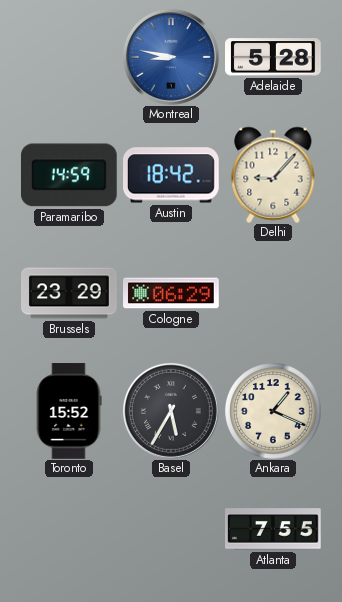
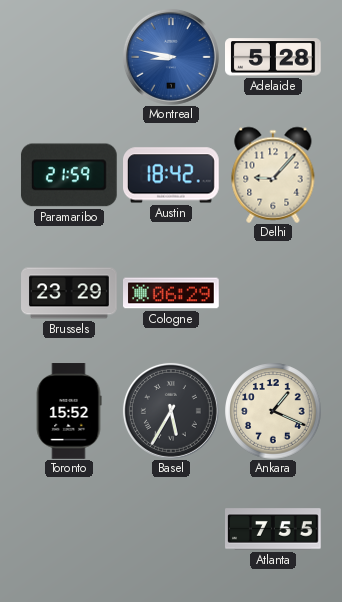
Paramaribo: 14:59 -> 21:59
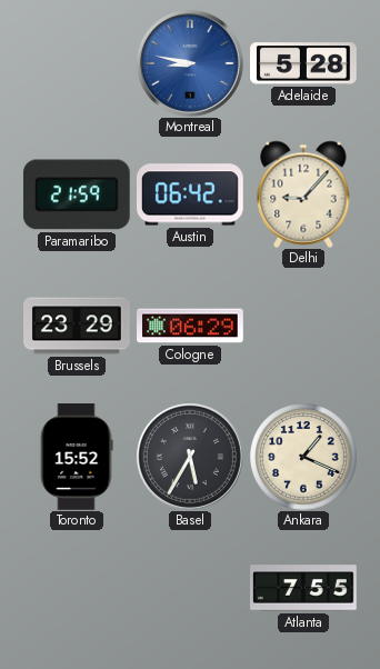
Austin: 18:42 -> 06:42
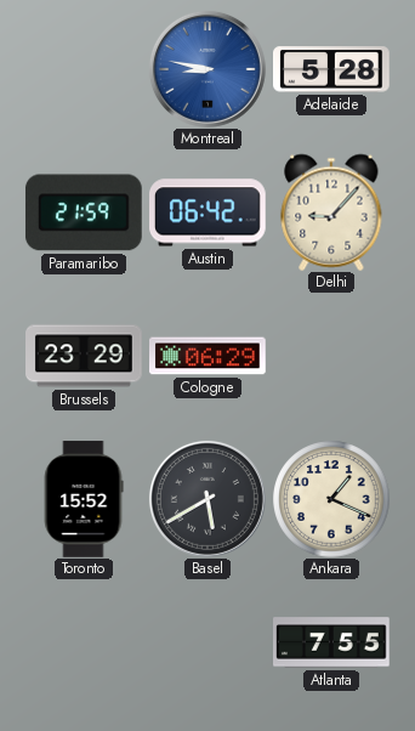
Basel: 5:35 -> 5:40
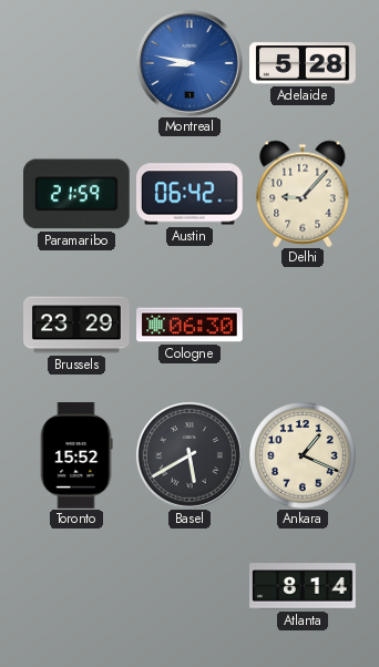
Cologne: 06:29 -> 06:30
Atlanta: 7:55 -> 8:14
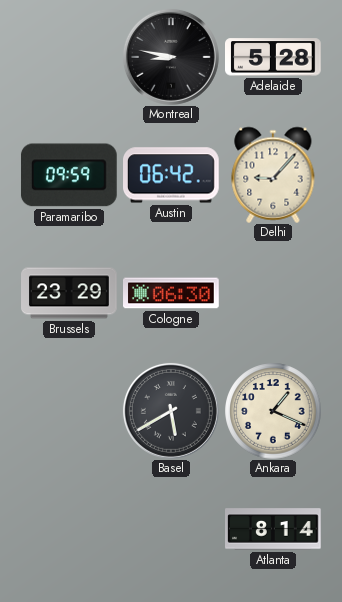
Montreal dial: blue -> black
Paramaribo: 21:59 -> 09:59
Toronto: 15:52 -> none
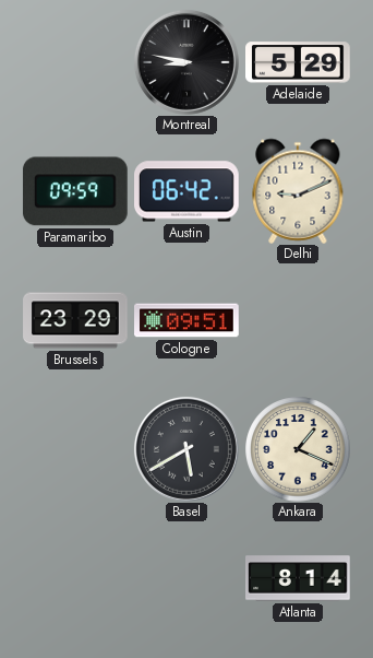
Adelaide: 5:28 -> 5:29
Delhi: 9:07 -> 9:11
Cologne: 06:30 -> 09:51
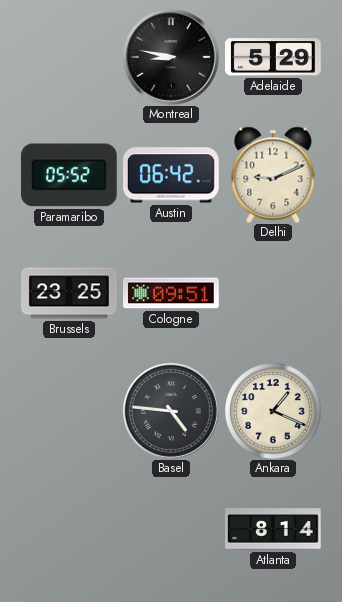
Paramaribo: 09:59 -> 05:52
Brussels: 23:29 -> 23:25
Basel: 5:40 -> 4:46
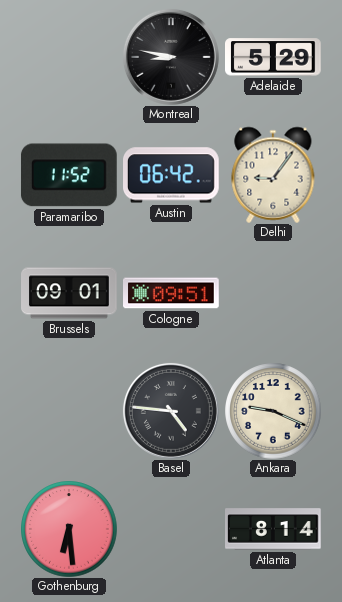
Paramaribo: 05:52 -> 11:52
Delhi: 9:11 -> 9:06
Brussels: 23:25 -> 09:01
Ankara: 1:19 -> 9:19
Gothenburg: none -> 6:29
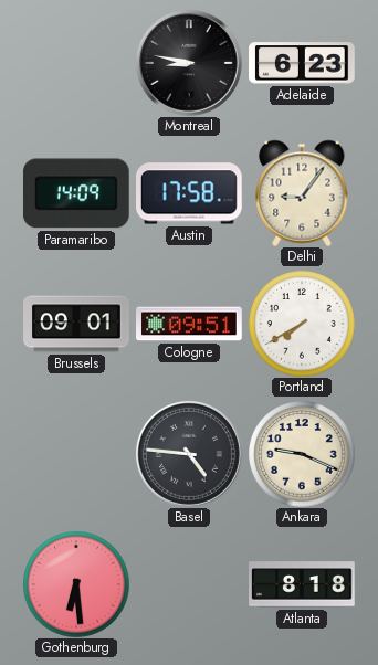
Adelaide: 5:29 -> 6:23
Paramaribo: 11:52 -> 14:09
Austin: 06:42 -> 17:58
Portland: none -> 7:40
Atlanta: 8:14 -> 8:18
